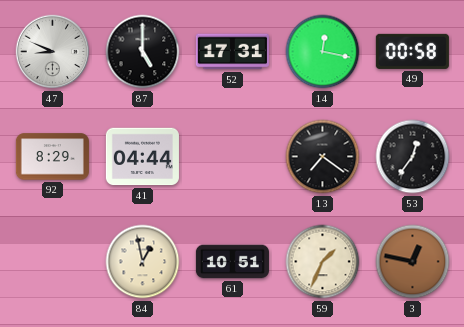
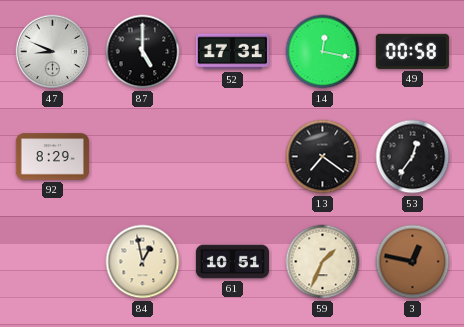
41: 04:44 -> none
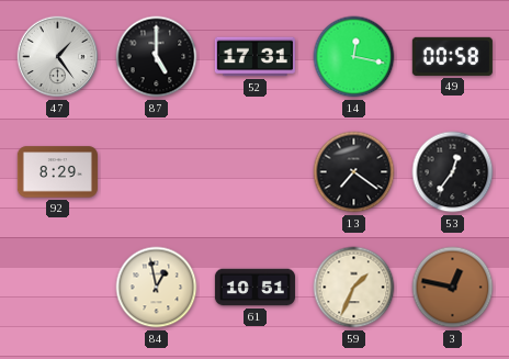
47: 8:49 -> 1:24
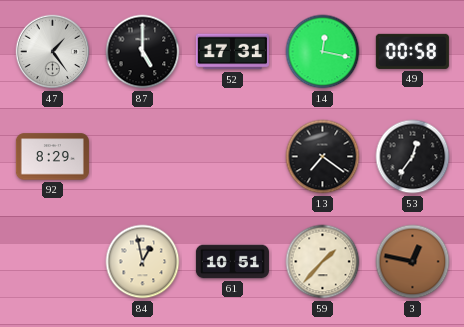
59: 1:34 -> 1:37
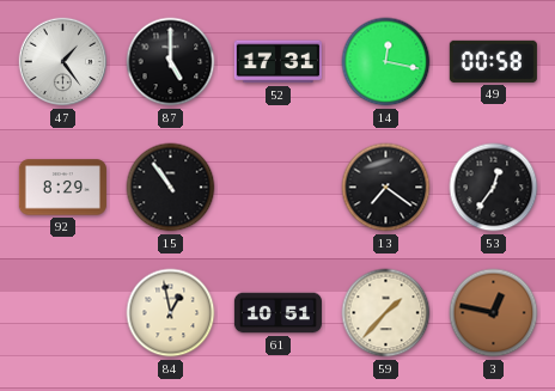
15: none -> 10:54
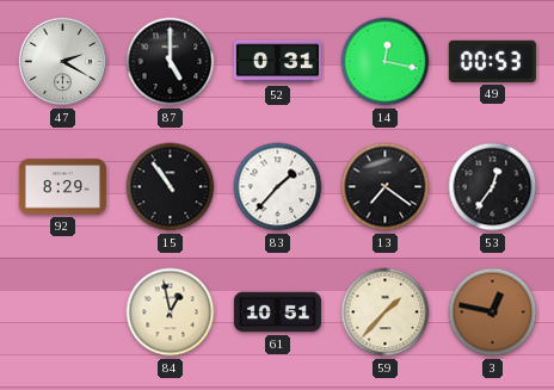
47: 1:24 -> 2:20
52: 17:31 -> 0:31
49: 00:58 -> 00:53
83: none -> 1:37
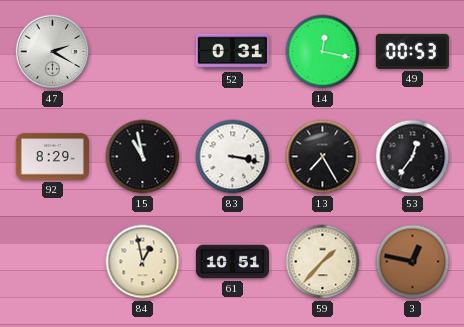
87: 5:00 -> none
15: 10:54 -> 10:58
83: 1:37 -> 3:17
13: 7:21 -> 7:25
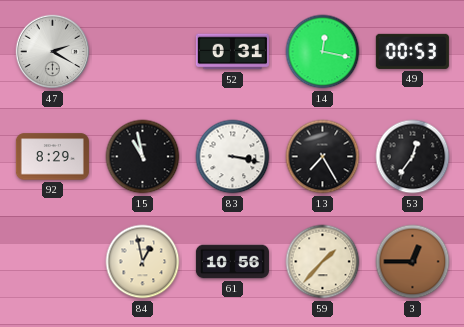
61: 10:51 -> 10:56
3: 12:47 -> 12:45
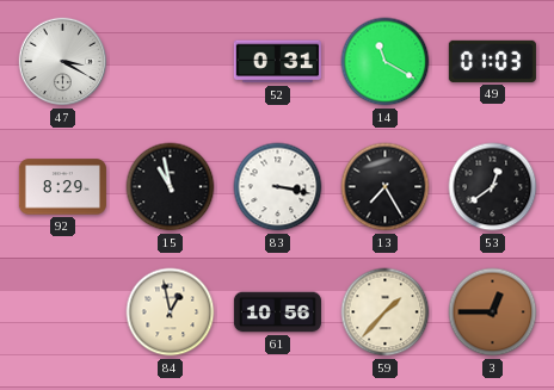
47: 2:20 -> 3:20
14: 12:17 -> 11:20
49: 00:53 -> 01:03
53: 12:36 -> 12:39
